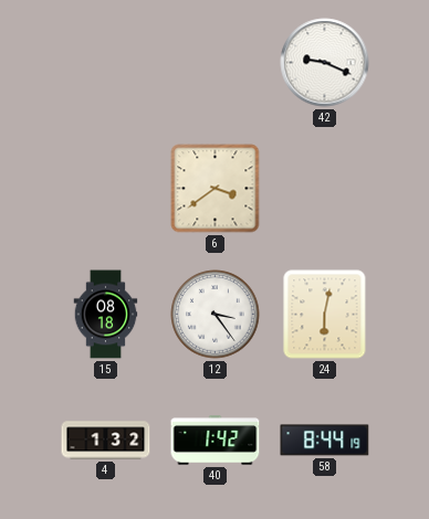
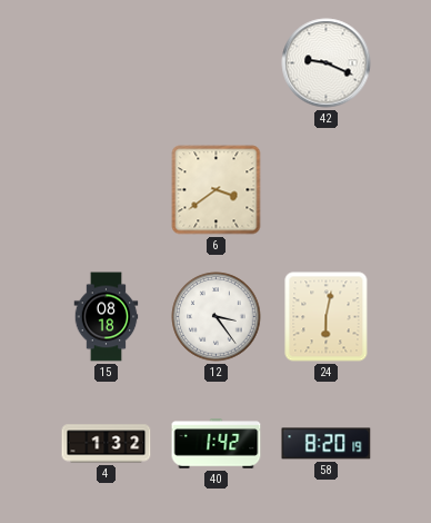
58: 8:44 -> 8:20
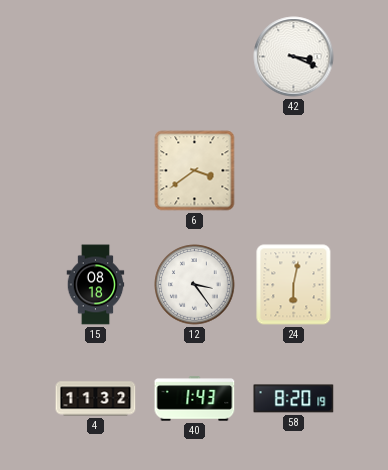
42: 9:19 -> 3:19
4: 1:32 -> 11:32
40: 1:42 -> 1:43
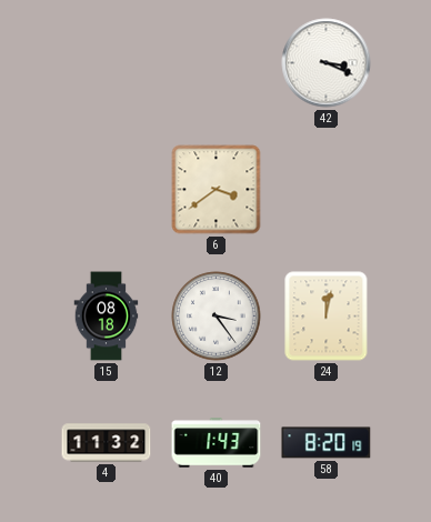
24: 6:02 -> 12:02
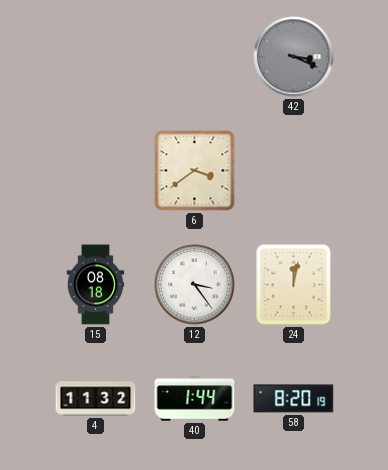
42 dial: white -> grey
40: 1:43 -> 1:44
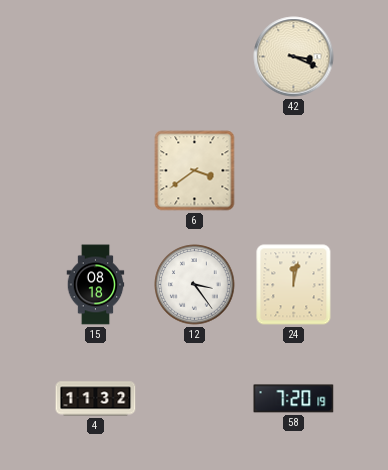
42 dial: grey -> cream
40: 1:44 -> none
58: 8:20 -> 7:20
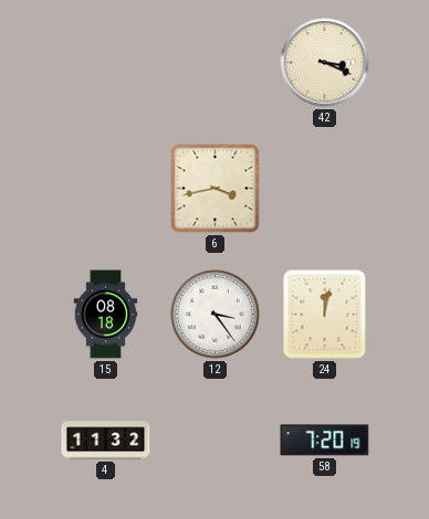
6: 3:39 -> 3:43
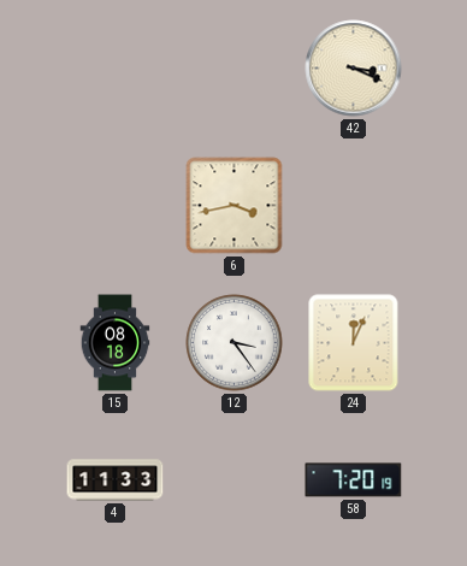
24: 12:02 -> 12:04
4: 11:32 -> 11:33
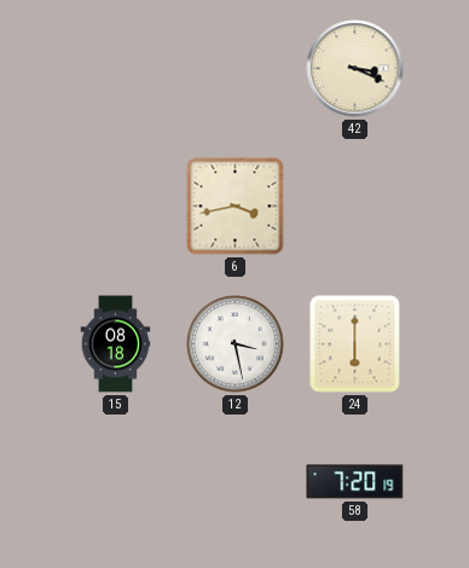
12: 3:24 -> 3:28
24: 12:04 -> 6:00
4: 11:33 -> none
